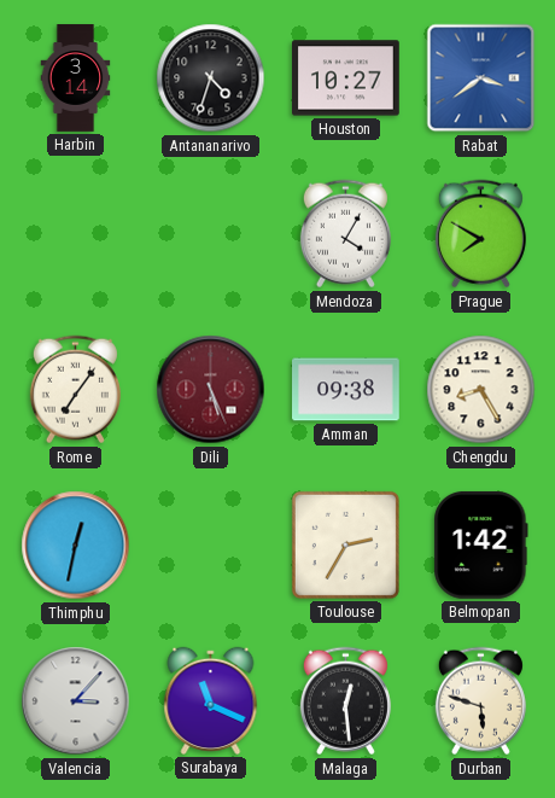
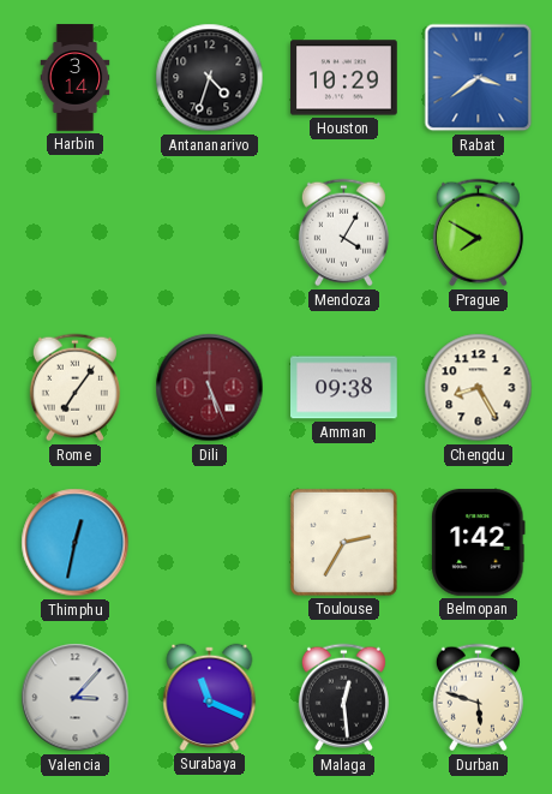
Houston: 10:27 -> 10:29
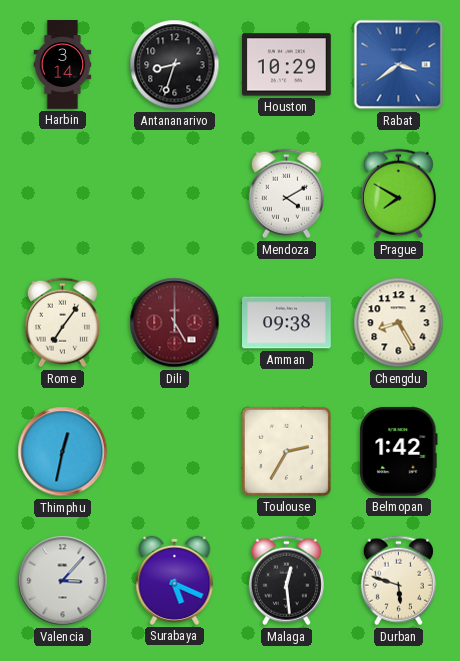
Antananarivo: 4:33 -> 8:33
Mendoza: 4:05 -> 4:10
Dili: 5:26 -> 5:00
Surabaya: 11:19 -> 5:19
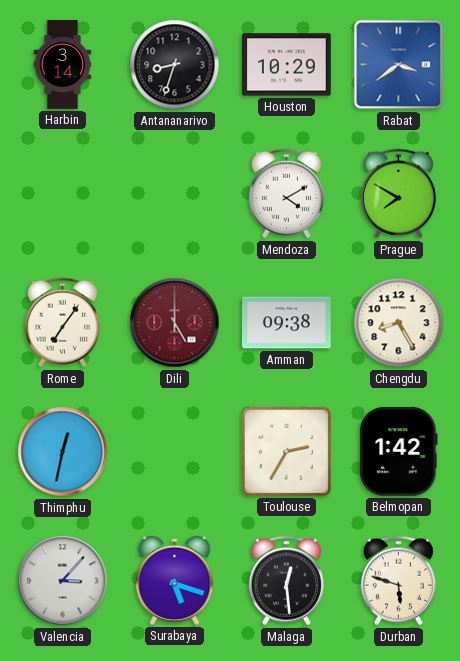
Surabaya: 5:19 -> 5:18
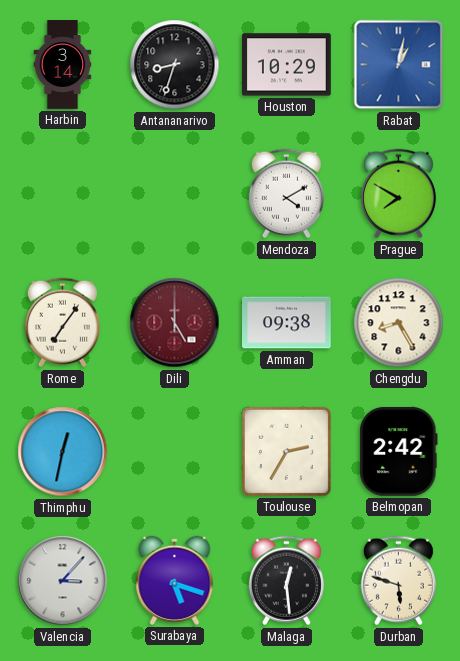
Rabat: 3:39 -> 1:02
Belmopan: 1:42 -> 2:42
